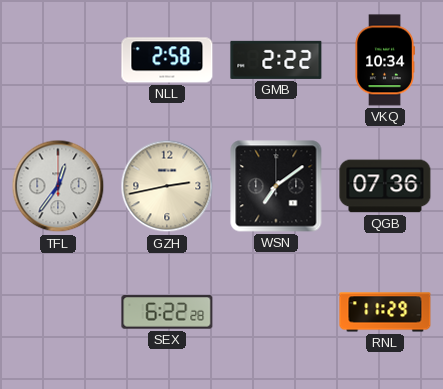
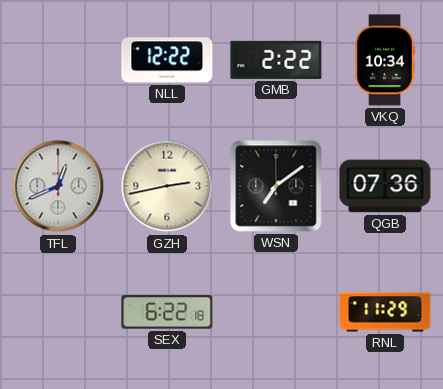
NLL: 2:58 -> 12:22
TFL: 12:36 -> 12:41
SEX: 6:22:28 -> 6:22:18
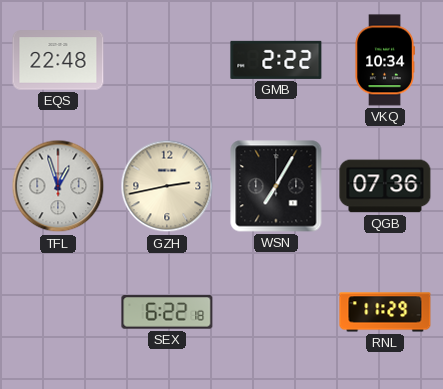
EQS: none -> 22:48
NLL: 12:22 -> none
TFL: 12:41 -> 12:57
WSN: 7:09 -> 7:05
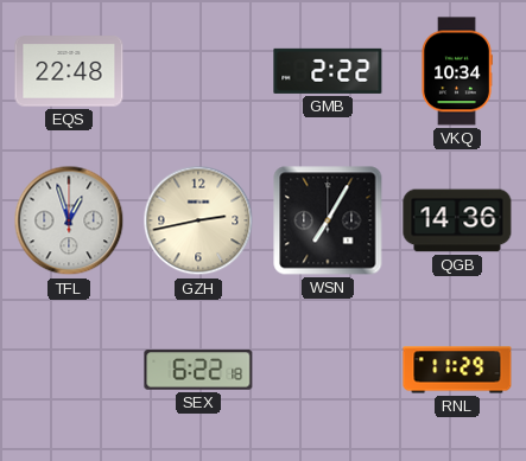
QGB: 07:36 -> 14:36
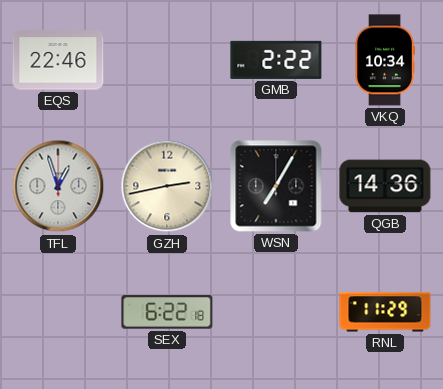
EQS: 22:48 -> 22:46
